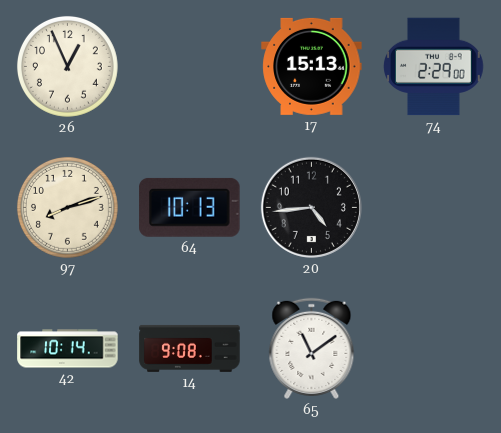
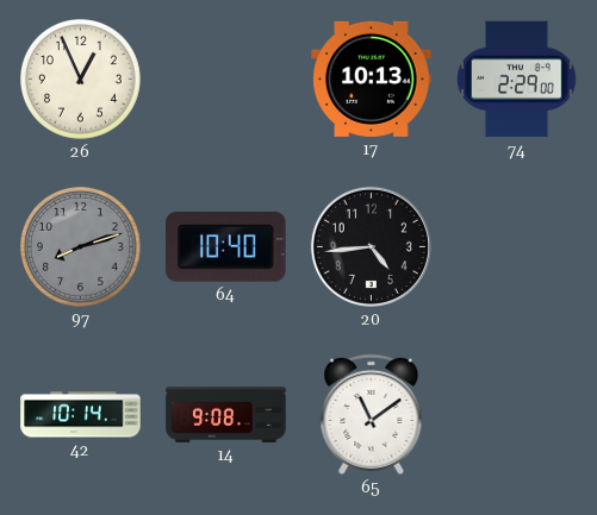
17: 15:13 -> 10:13
97 dial: cream -> grey
64: 10:13 -> 10:40
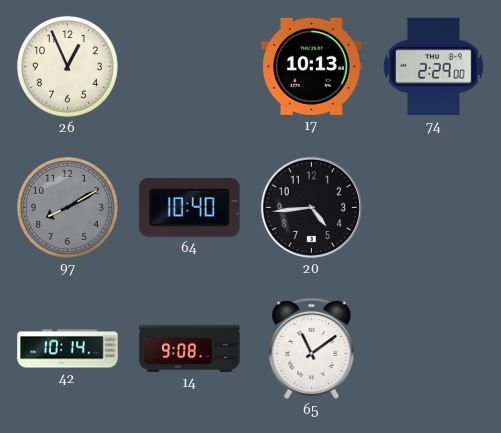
97: 8:12 -> 8:10
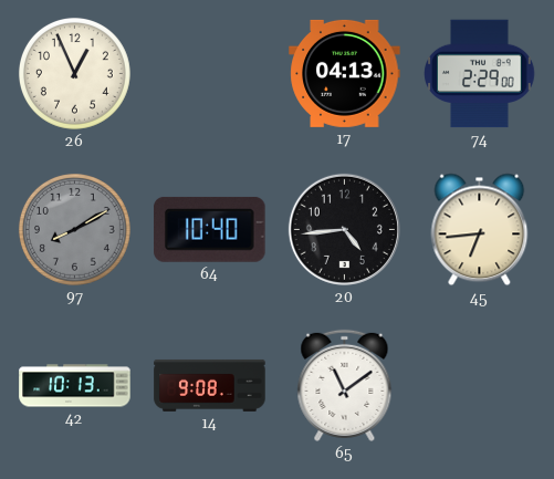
17: 10:13 -> 04:13
45: none -> 6:44
42: 10:14 -> 10:13
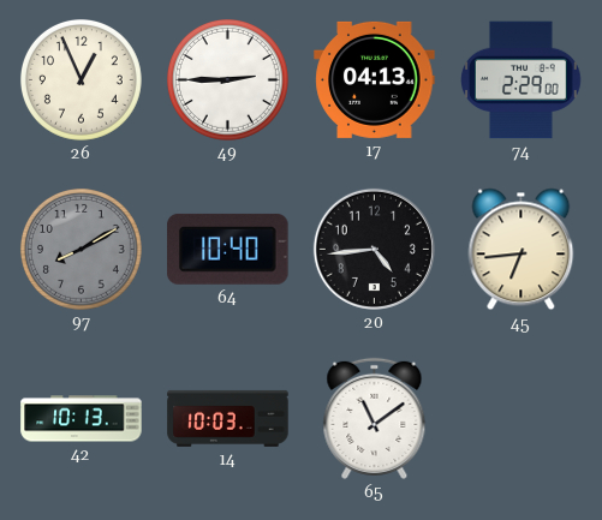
49: none -> 2:45
14: 9:08 -> 10:03
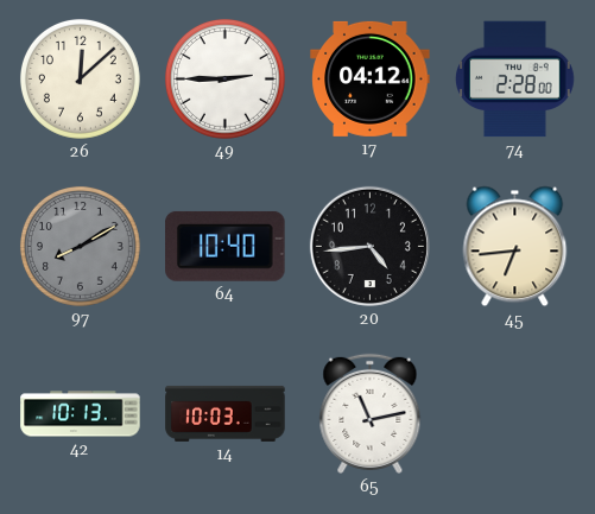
26: 12:56 -> 12:08
17: 04:13 -> 04:12
74: 2:29 -> 2:28
65: 11:09 -> 11:13
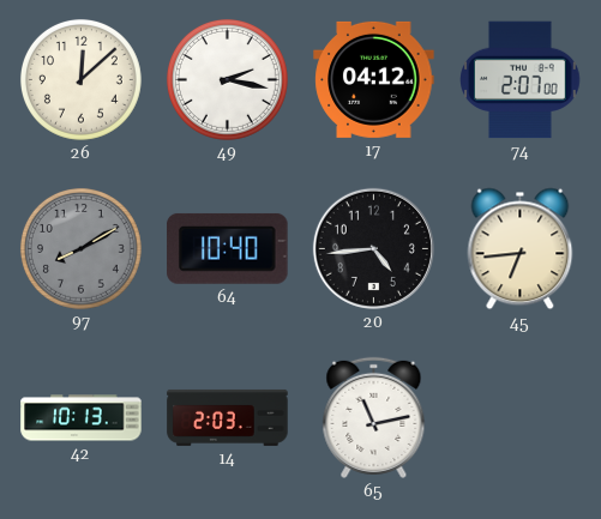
49: 2:45 -> 2:17
74: 2:28 -> 2:07
14: 10:03 -> 2:03
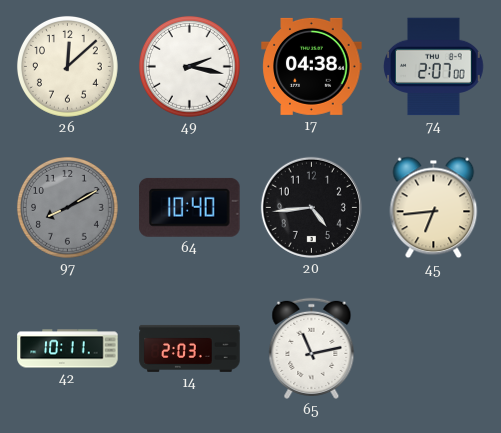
17: 04:12 -> 04:38
42: 10:13 -> 10:11
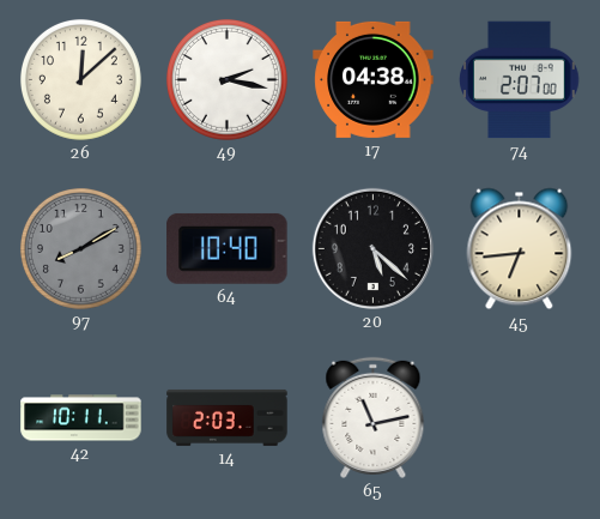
20: 4:44 -> 5:22
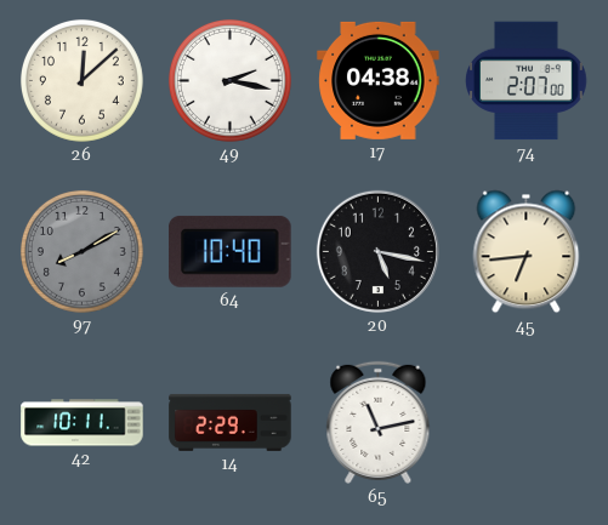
20: 5:22 -> 5:17
14: 2:03 -> 2:29
